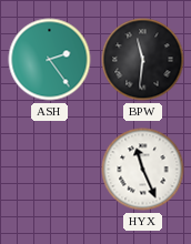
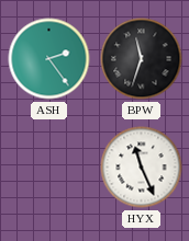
BPW: 11:31 -> 11:33
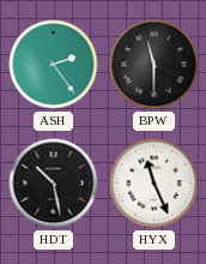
BPW: 11:33 -> 11:30
HDT: none -> 10:28
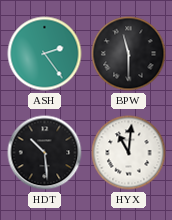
HDT: 10:28 -> 10:29
HYX: 11:26 -> 11:01
